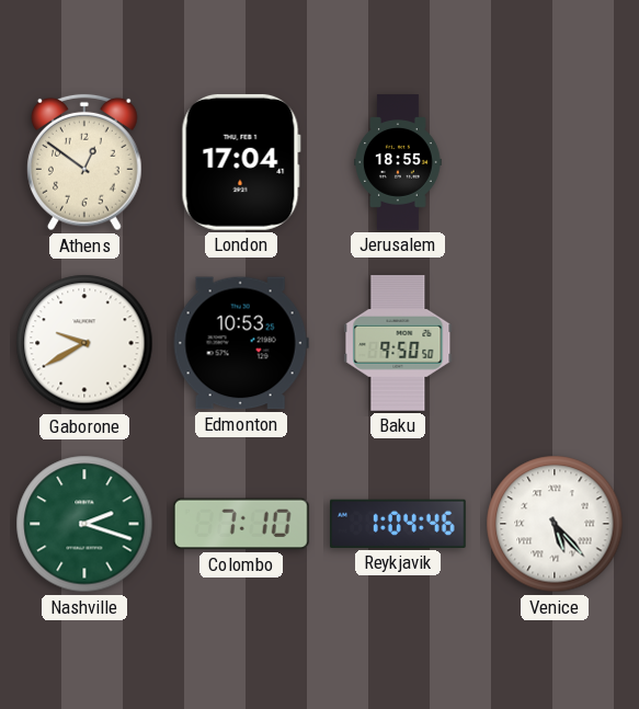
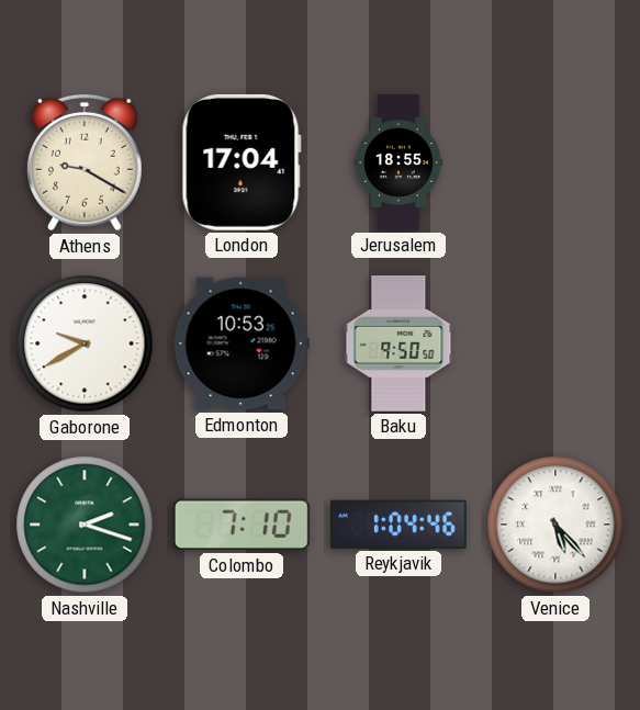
Athens: 12:51 -> 9:20
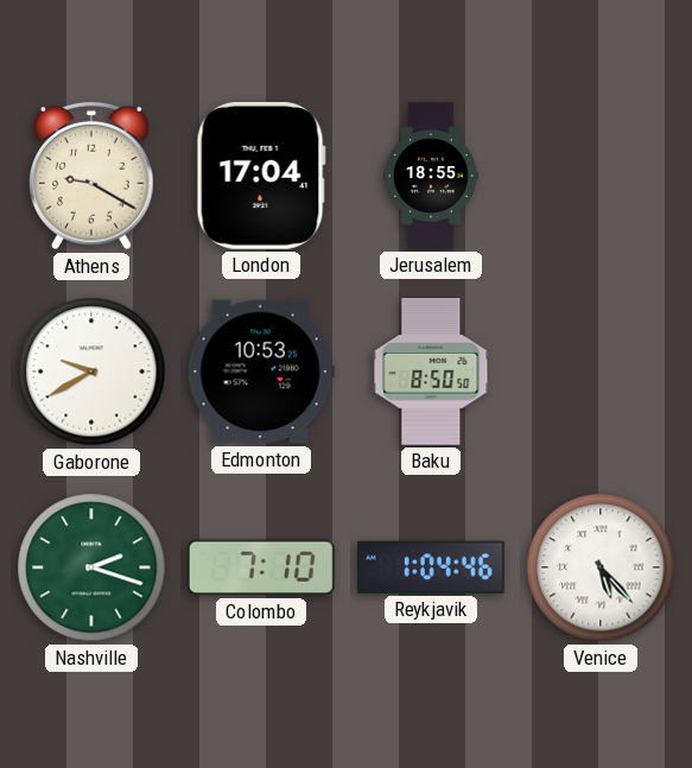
Baku: 9:50 -> 8:50
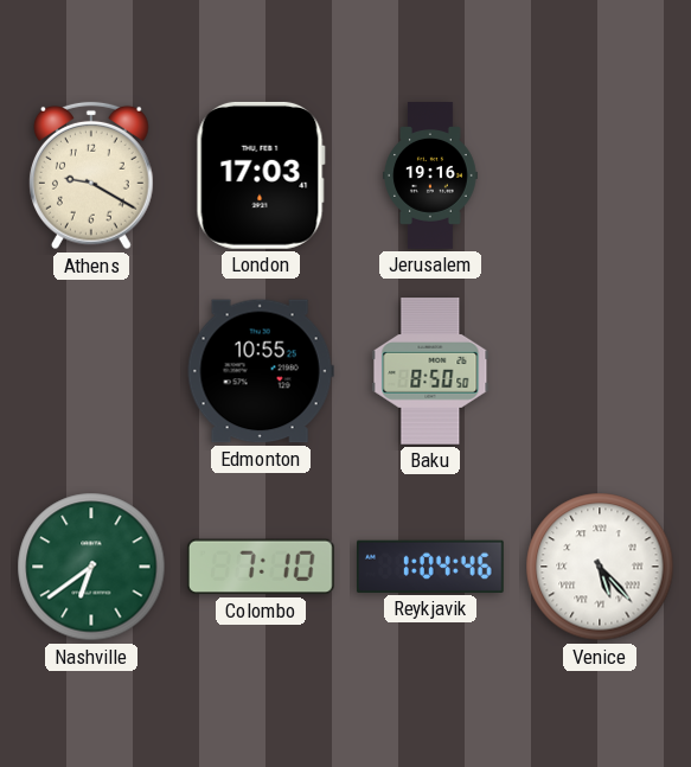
London: 17:04 -> 17:03
Jerusalem: 18:55 -> 19:16
Gaborone: 9:40 -> none
Edmonton: 10:53 -> 10:55
Nashville: 2:18 -> 6:39
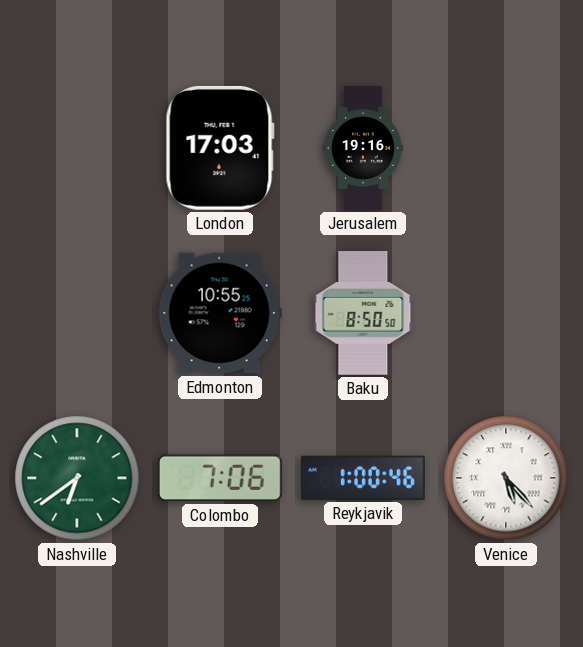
Athens: 9:20 -> none
Colombo: 7:10 -> 7:06
Reykjavik: 1:04 -> 1:00
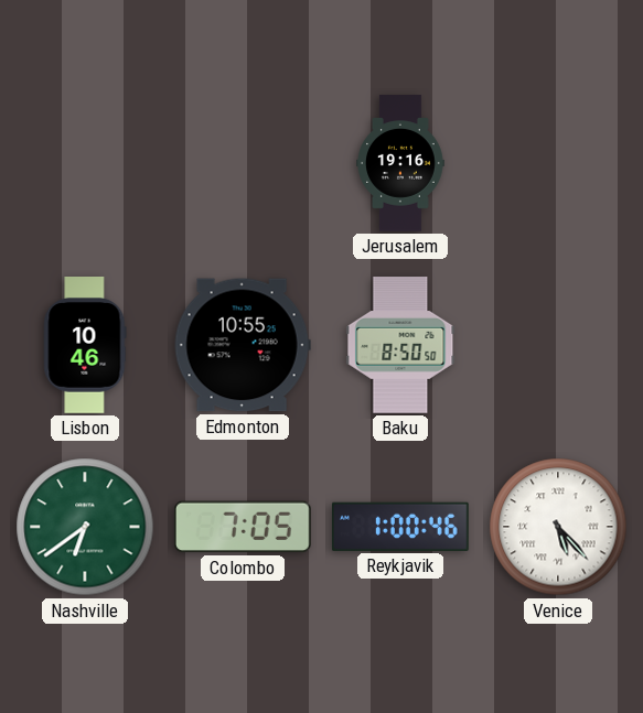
London: 17:03 -> none
Lisbon: none -> 10:46
Colombo: 7:06 -> 7:05
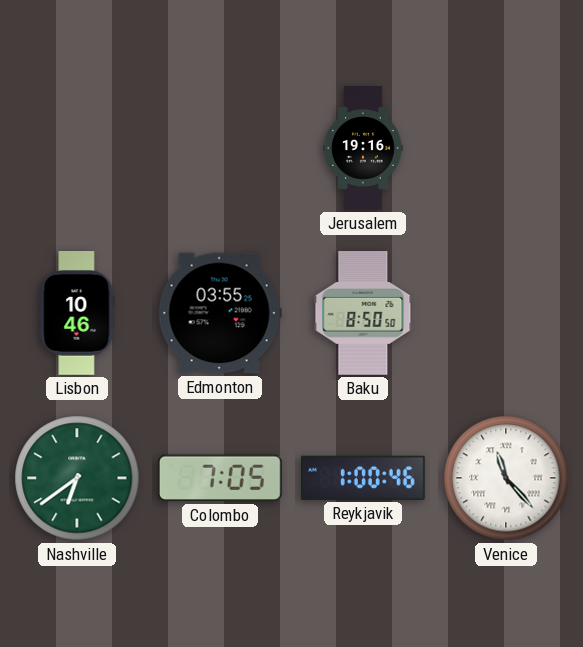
Edmonton: 10:55 -> 03:55
Venice: 5:23 -> 11:23
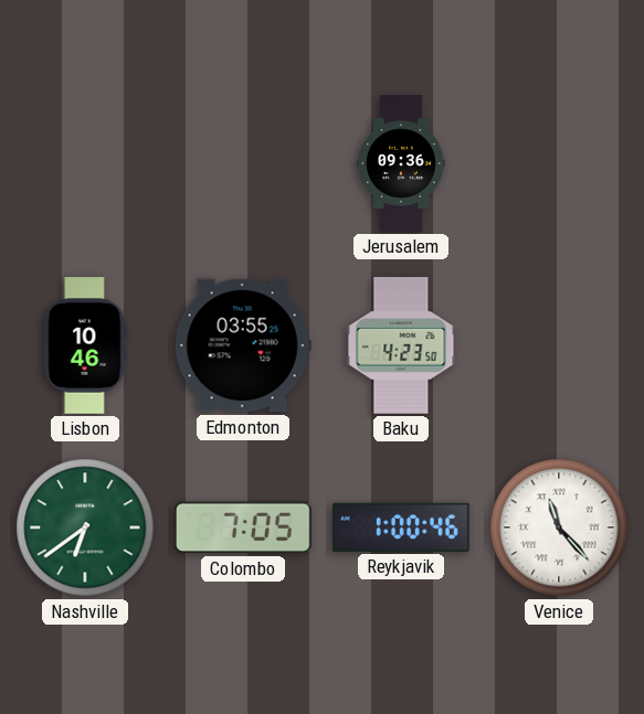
Jerusalem: 19:16 -> 09:36
Baku: 8:50 -> 4:23
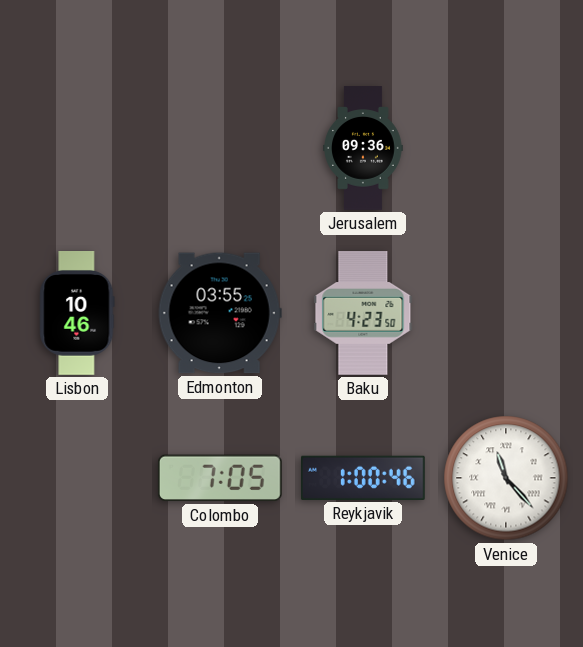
Nashville: 6:39 -> none
